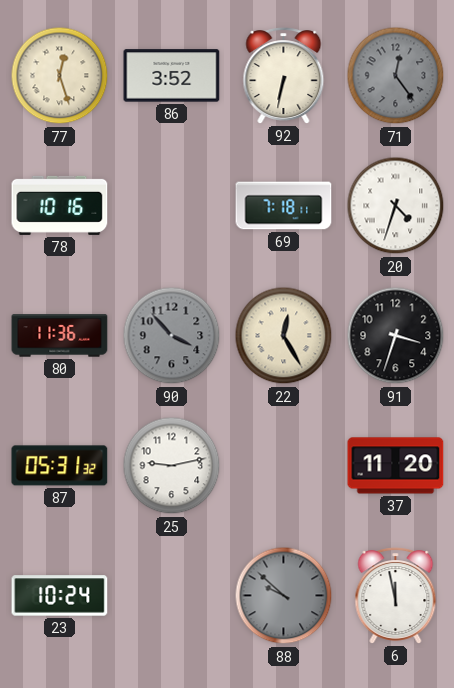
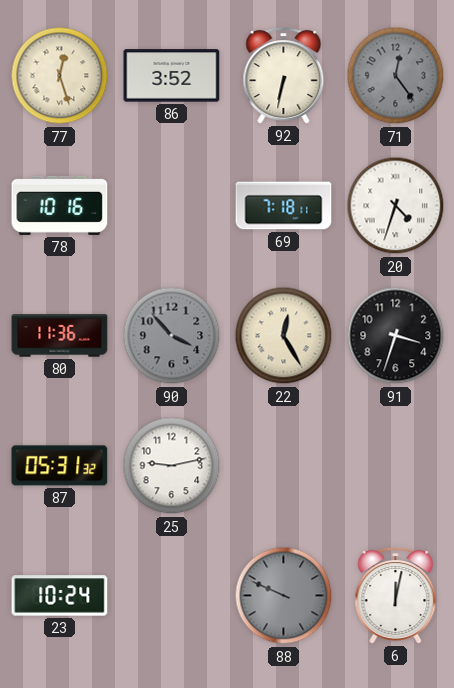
37: 11:20 -> none
88: 9:52 -> 9:49
6: 11:58 -> 12:02
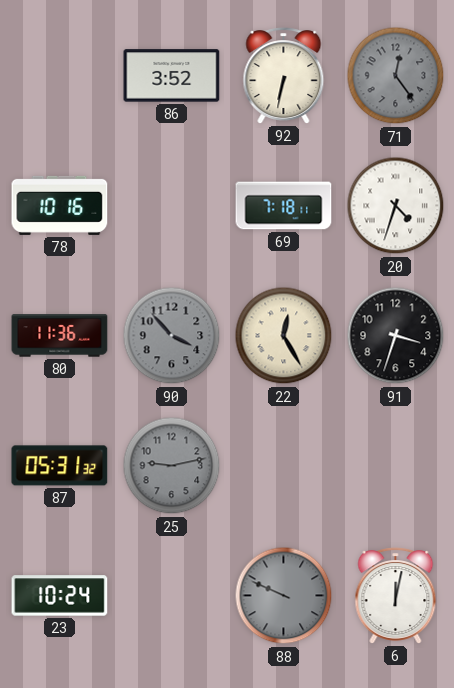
77: 12:27 -> none
25 dial: white -> grey
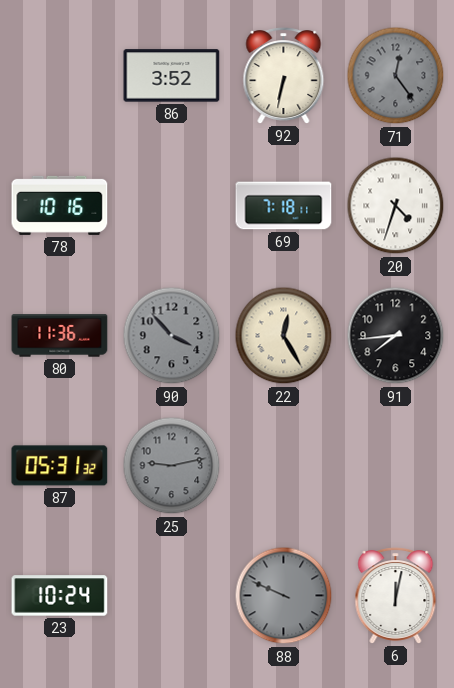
91: 3:33 -> 7:44
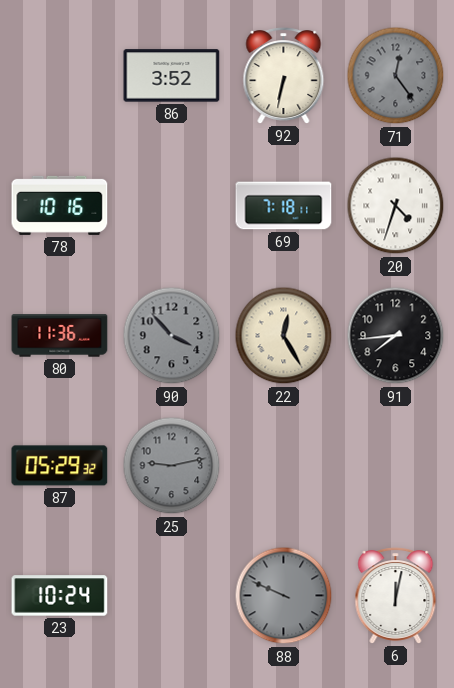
87: 05:31 -> 05:29
